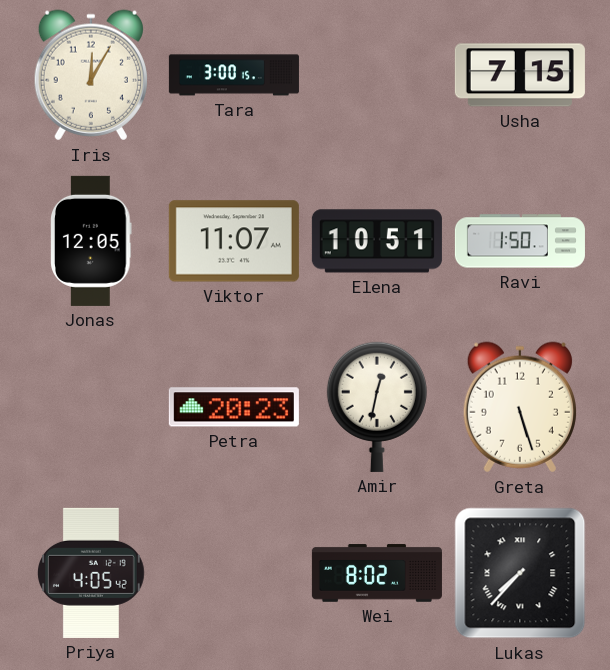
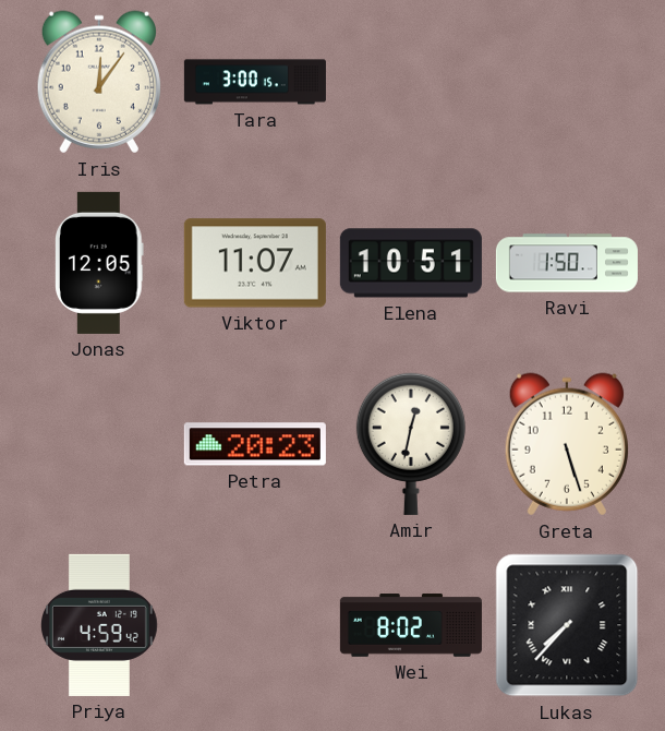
Iris: 12:05 -> 12:06
Usha: 7:15 -> none
Priya: 4:05 -> 4:59
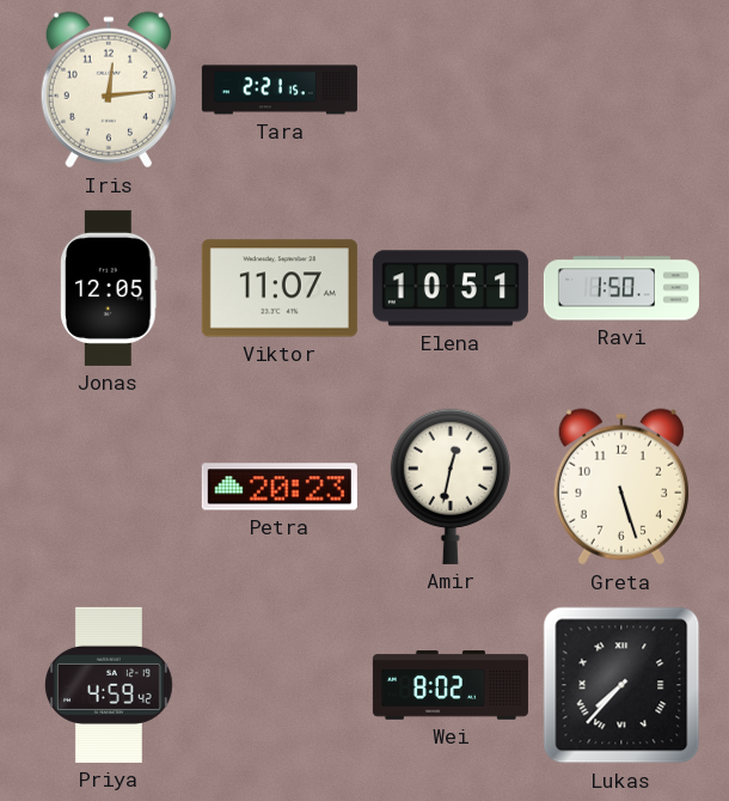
Iris: 12:06 -> 12:14
Tara: 3:00 -> 2:21
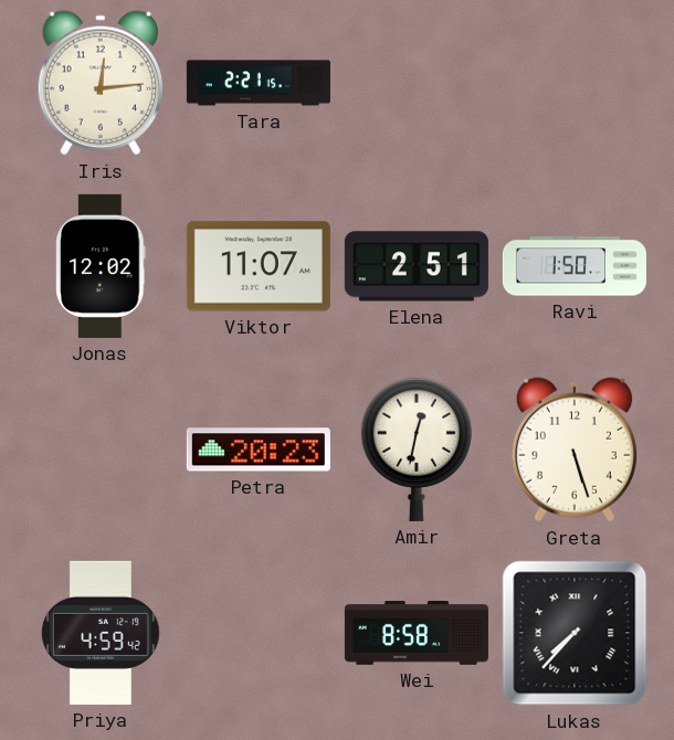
Jonas: 12:05 -> 12:02
Elena: 10:51 -> 2:51
Wei: 8:02 -> 8:58
